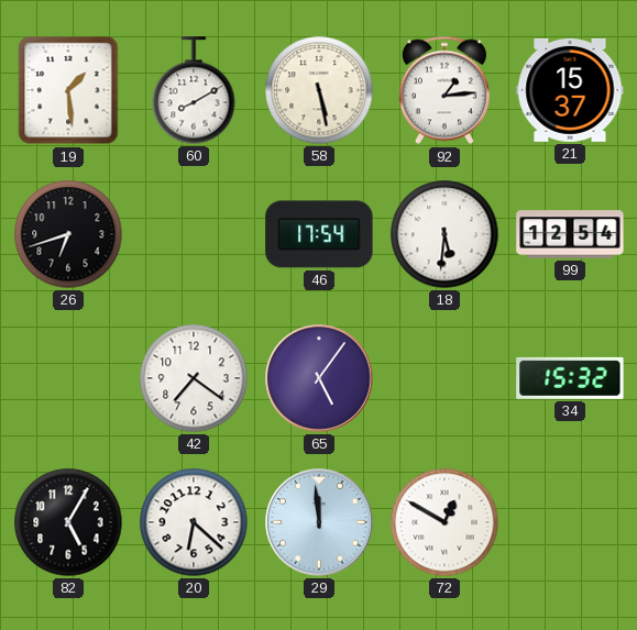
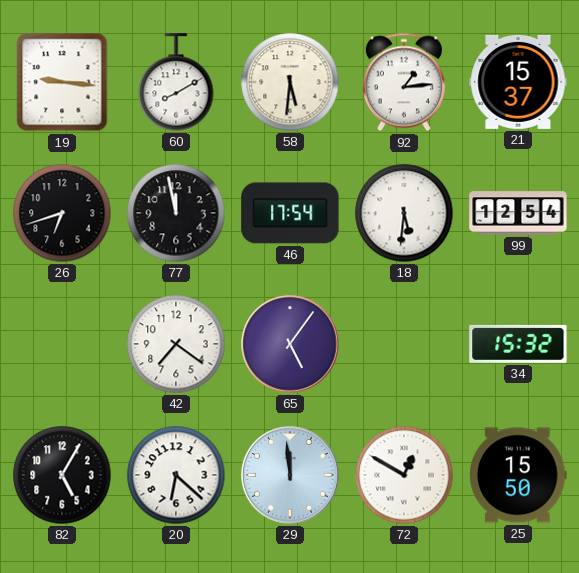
19: 1:29 -> 9:16
58: 5:28 -> 5:31
77: none -> 11:58
25: none -> 15:50
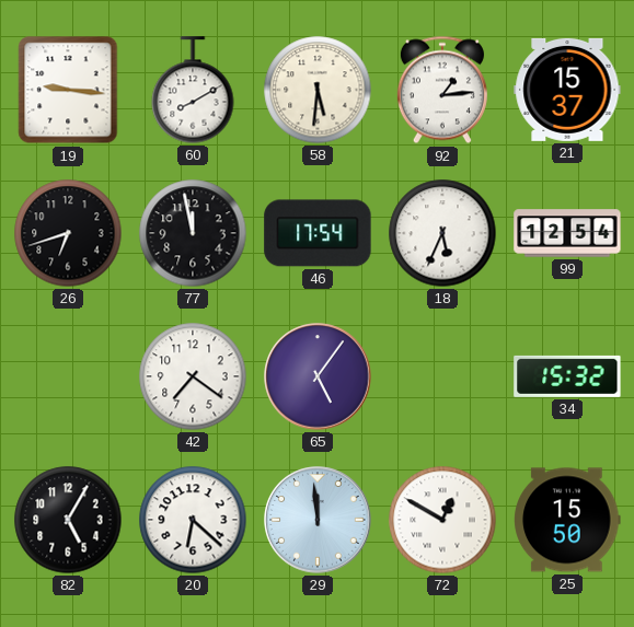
18: 5:31 -> 5:34
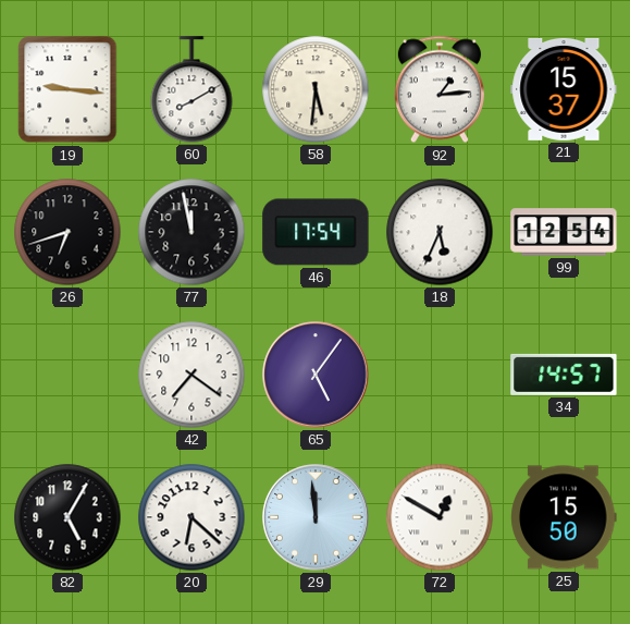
34: 15:32 -> 14:57
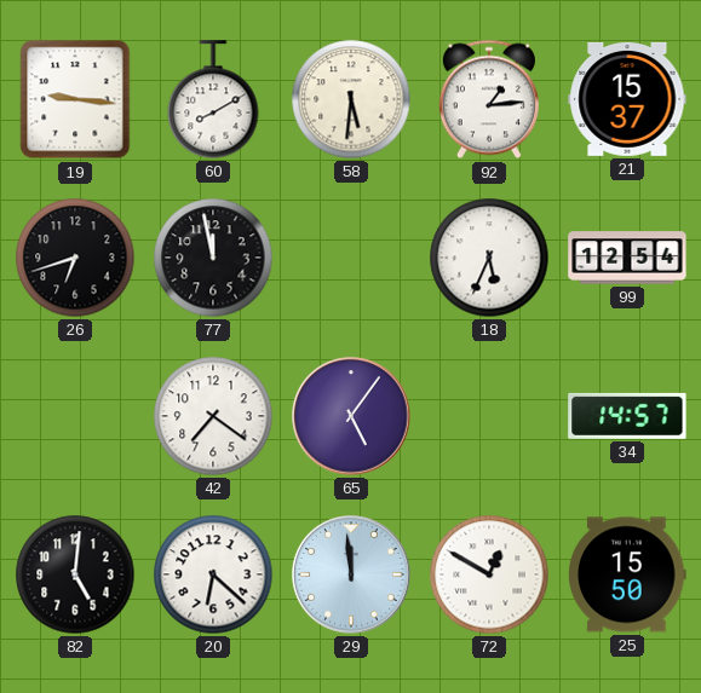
46: 17:54 -> none
82: 5:05 -> 5:01
